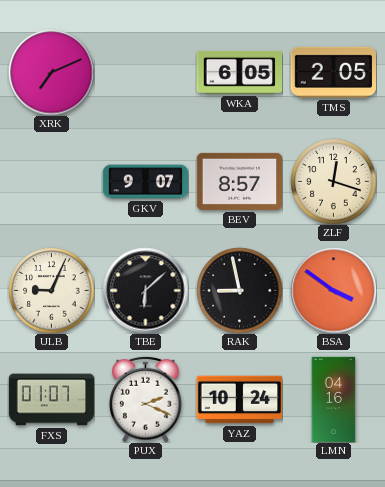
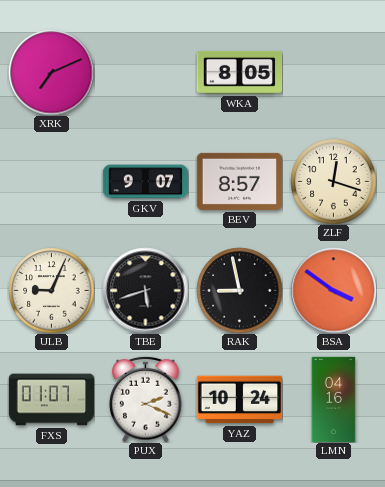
WKA: 6:05 -> 8:05
TMS: 2:05 -> none
TBE: 6:08 -> 5:42
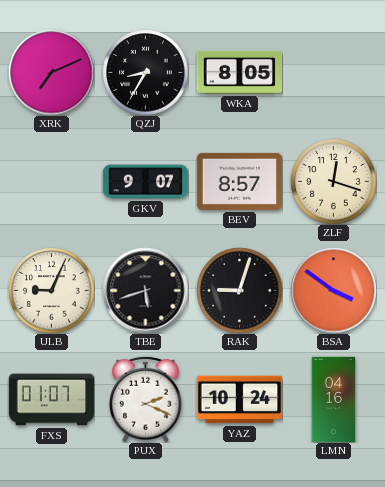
QZJ: none -> 8:35
RAK: 8:58 -> 9:03
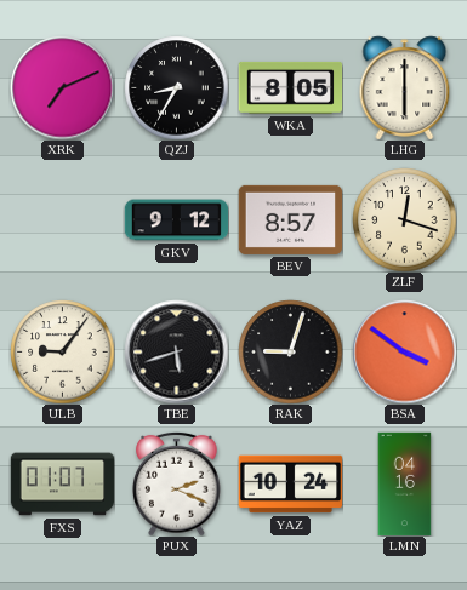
LHG: none -> 6:00
GKV: 9:07 -> 9:12
ULB: 9:04 -> 9:06
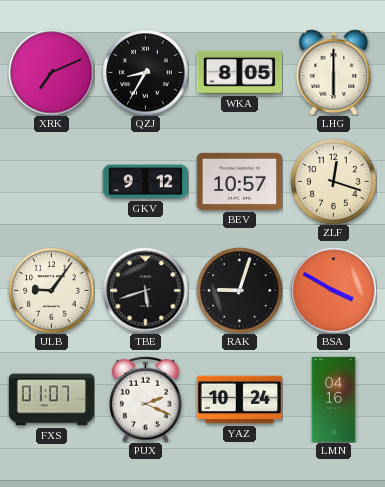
BEV: 8:57 -> 10:57
BSA: 3:51 -> 3:50
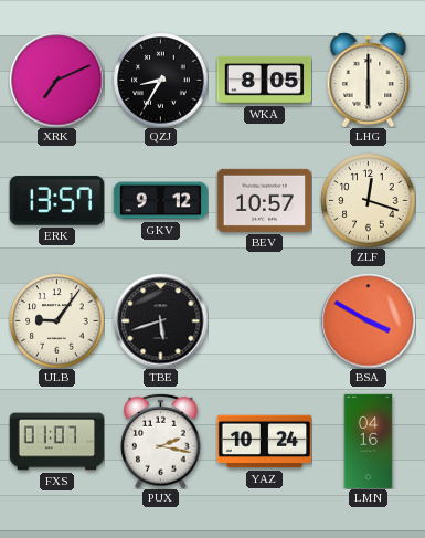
ERK: none -> 13:57
RAK: 9:03 -> none
PUX: 2:19 -> 2:17
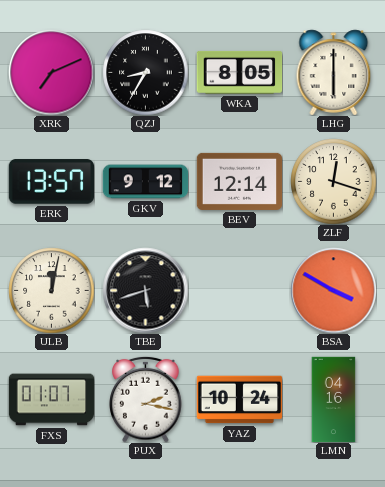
BEV: 10:57 -> 12:14
ULB: 9:06 -> 12:02
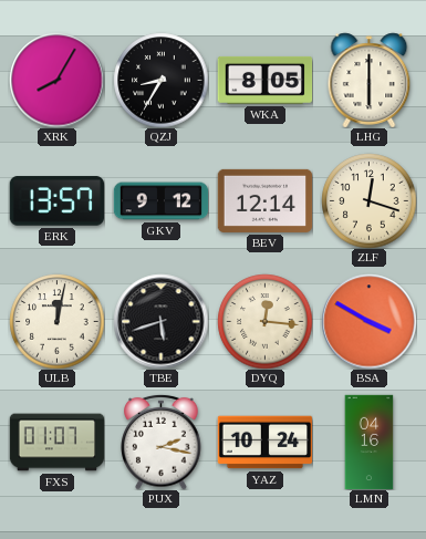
XRK: 7:11 -> 8:05
DYQ: none -> 12:16
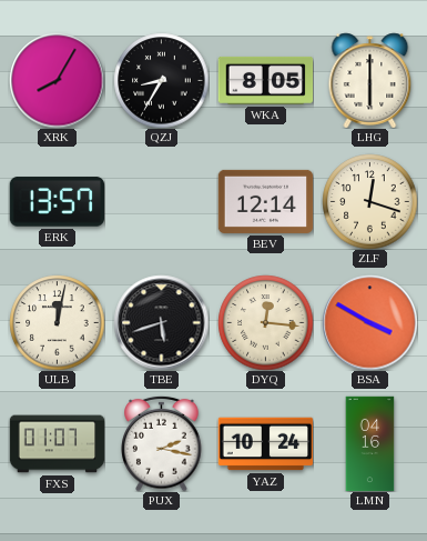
GKV: 9:12 -> none
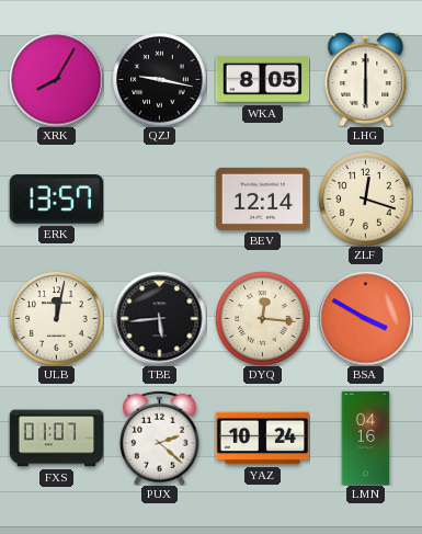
QZJ: 8:35 -> 9:17
TBE: 5:42 -> 5:44
PUX: 2:17 -> 2:22
